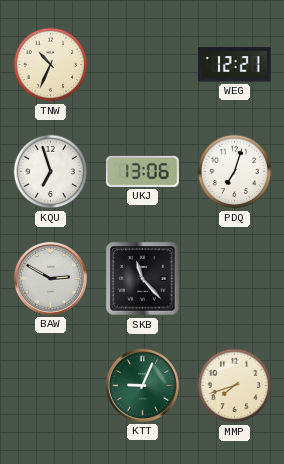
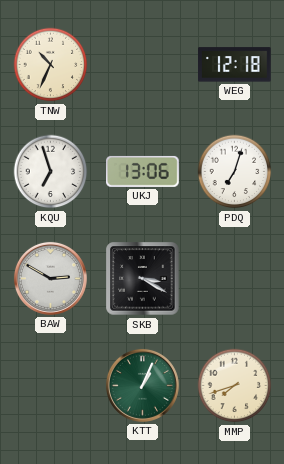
WEG: 12:21 -> 12:18
SKB: 11:23 -> 3:20
KTT: 9:04 -> 1:04
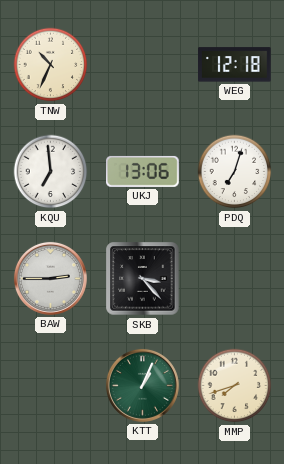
KQU: 6:57 -> 6:59
BAW: 2:50 -> 2:45
SKB: 3:20 -> 3:23
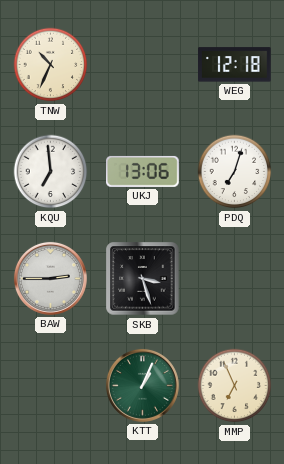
SKB: 3:23 -> 3:27
MMP: 7:42 -> 6:56
